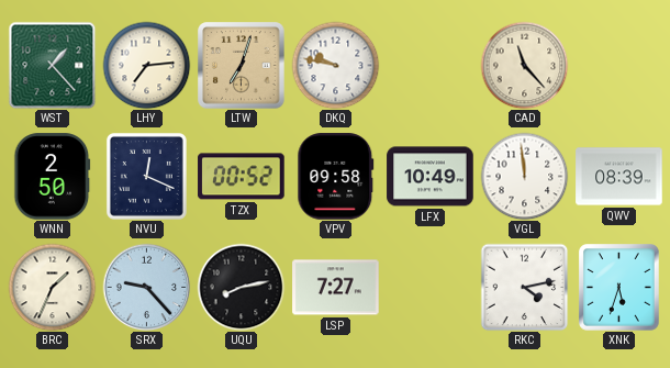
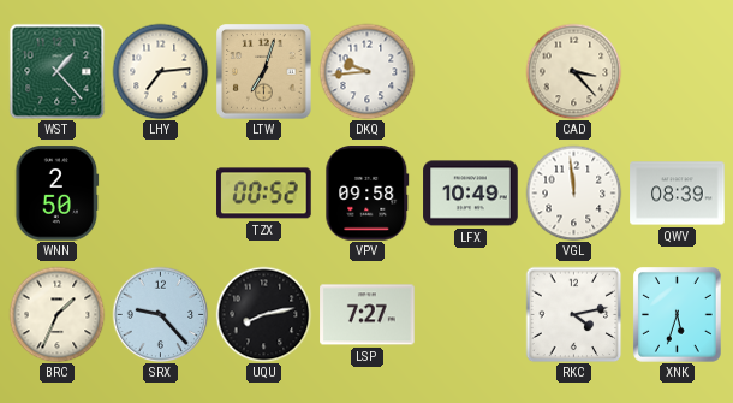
DKQ: 9:47 -> 9:44
CAD: 11:23 -> 3:23
NVU: 12:19 -> none
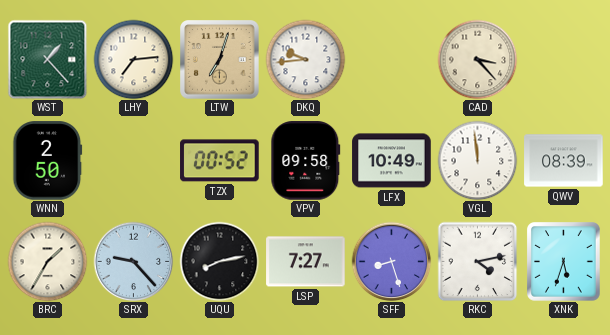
BRC: 1:34 -> 1:35
SFF: none -> 8:27
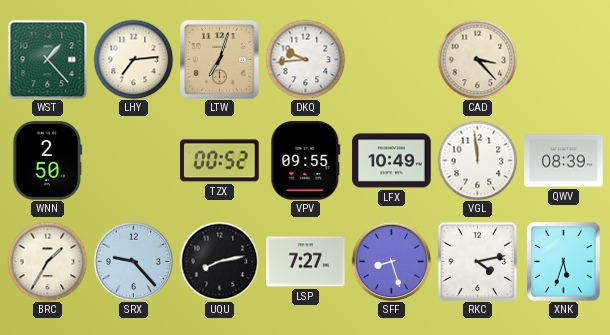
VPV: 09:58 -> 09:55
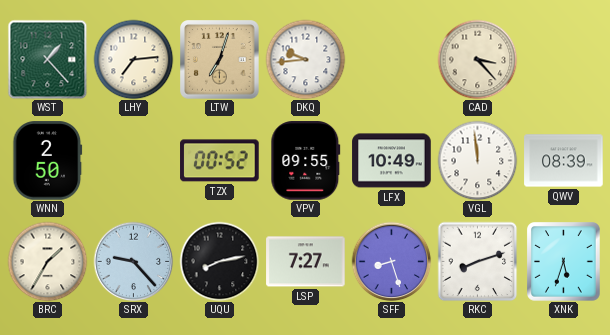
RKC: 4:13 -> 8:12
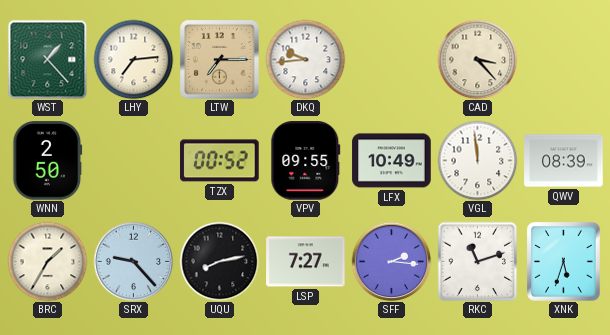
LTW: 7:03 -> 7:15
SFF: 8:27 -> 2:16
RKC: 8:12 -> 11:12
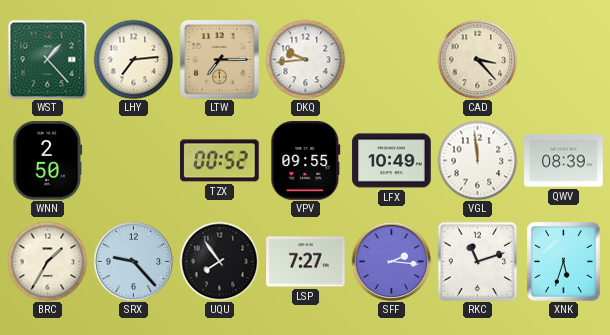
UQU: 8:13 -> 7:54
